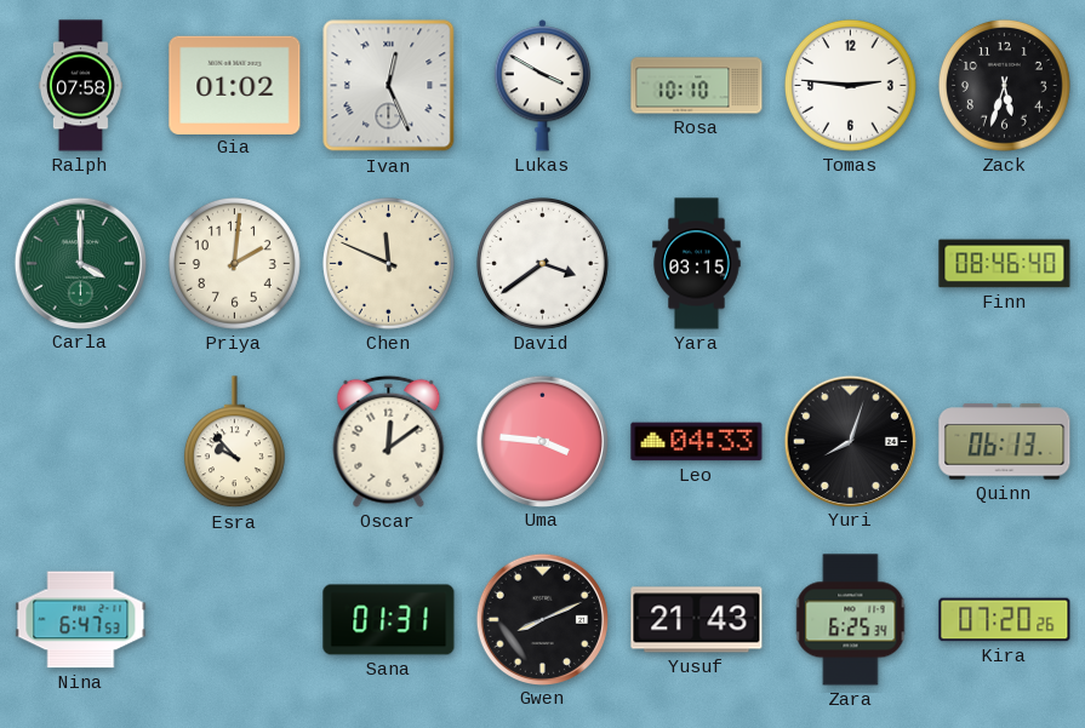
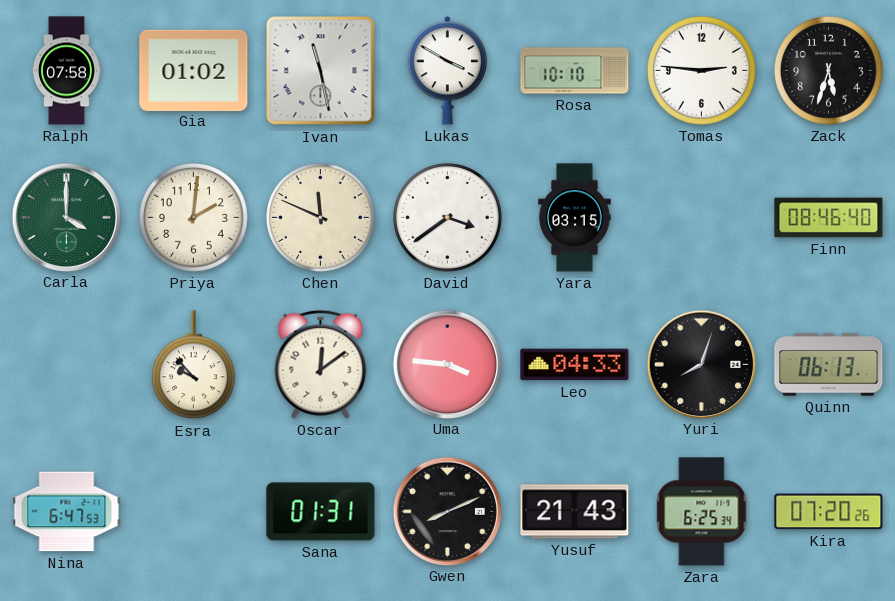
Ivan: 12:26 -> 11:28
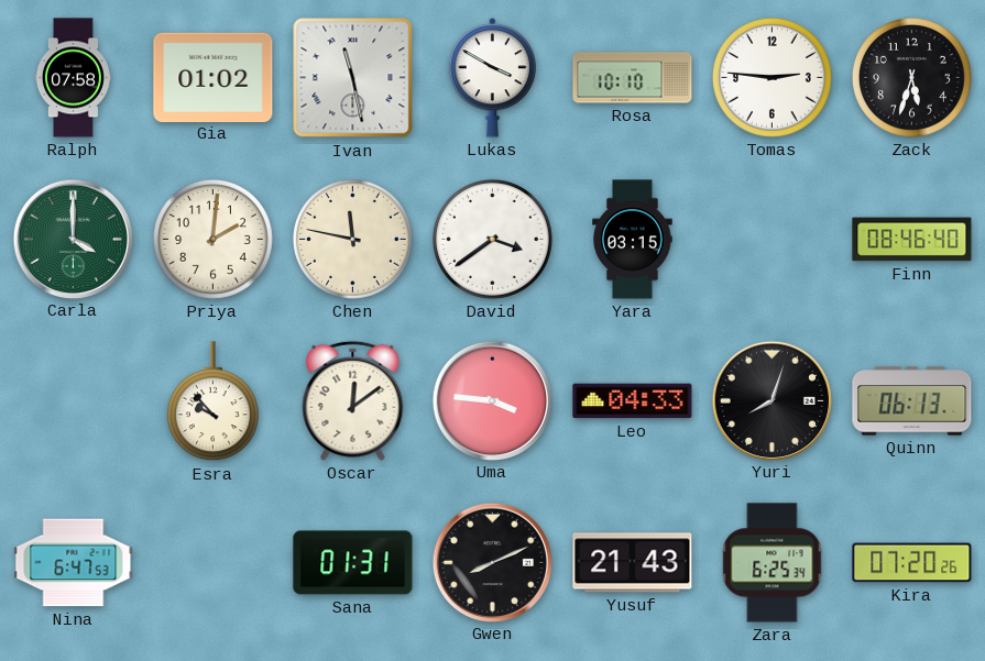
Chen: 11:49 -> 11:47
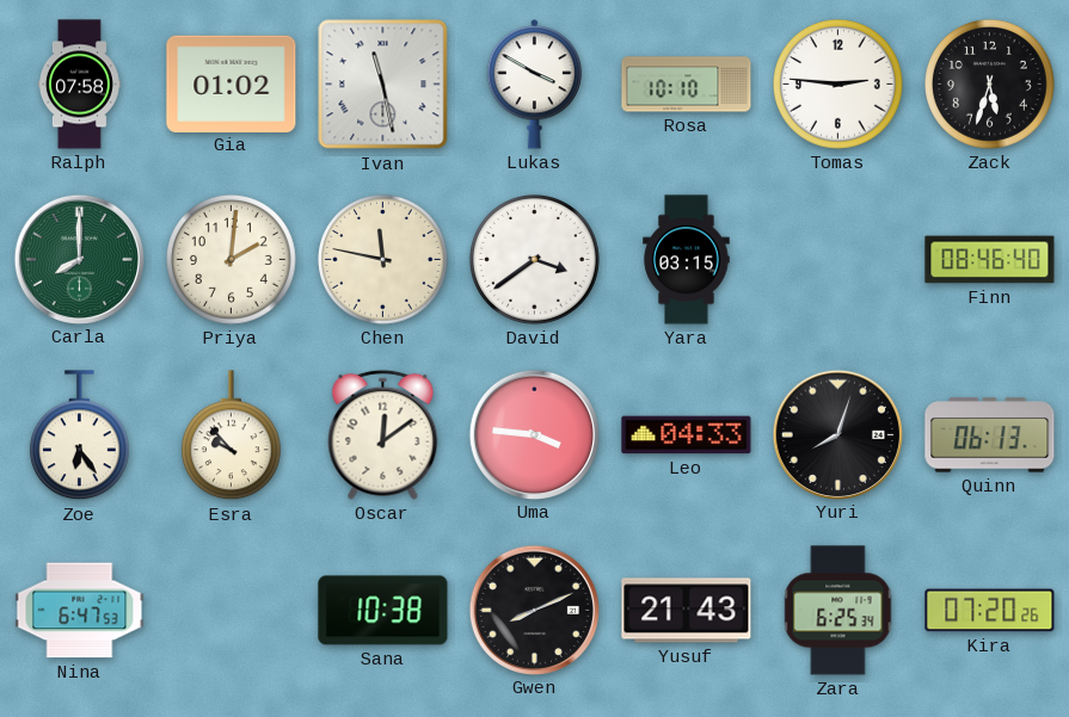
Carla: 4:00 -> 8:00
Zoe: none -> 6:24
Sana: 01:31 -> 10:38
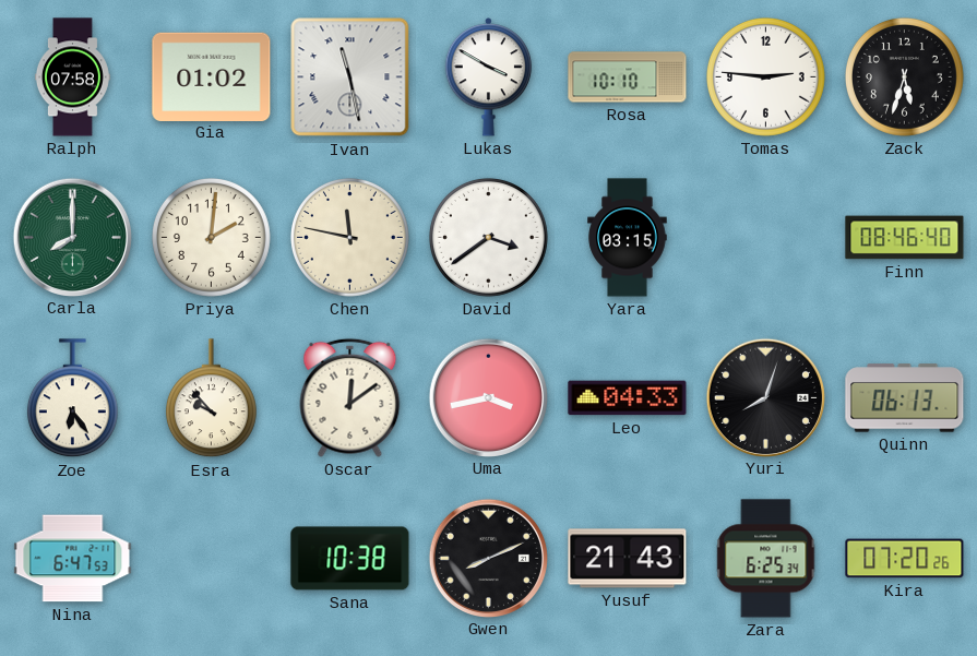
Uma: 3:46 -> 3:43
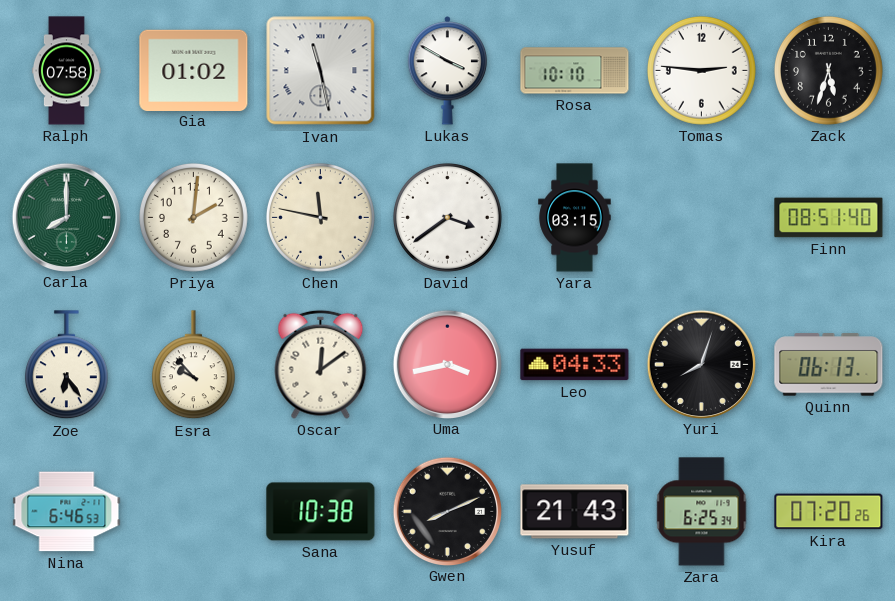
Finn: 08:46 -> 08:51
Nina: 6:47 -> 6:46
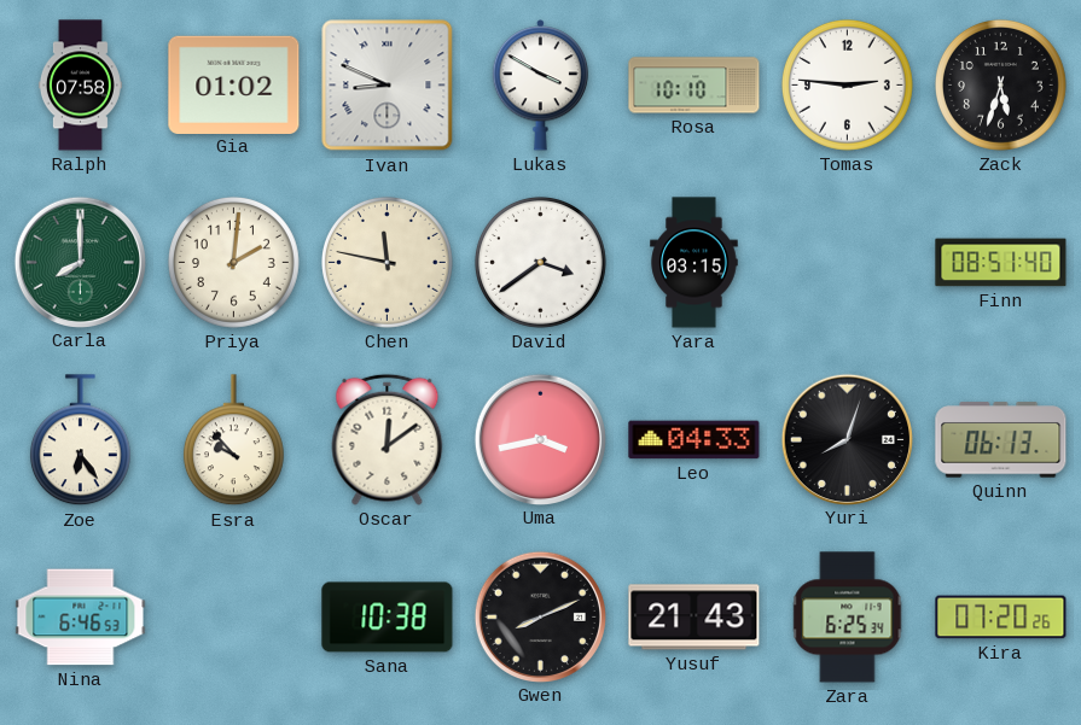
Ivan: 11:28 -> 8:49
